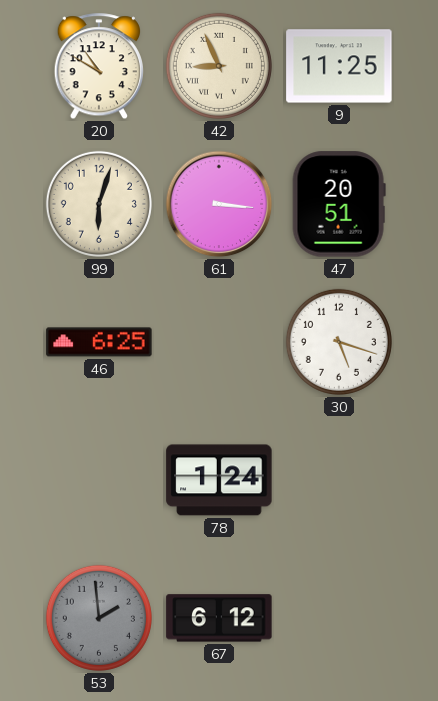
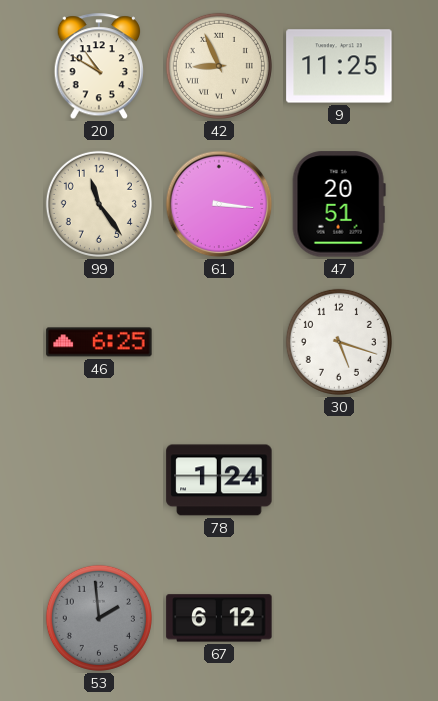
99: 6:03 -> 11:24
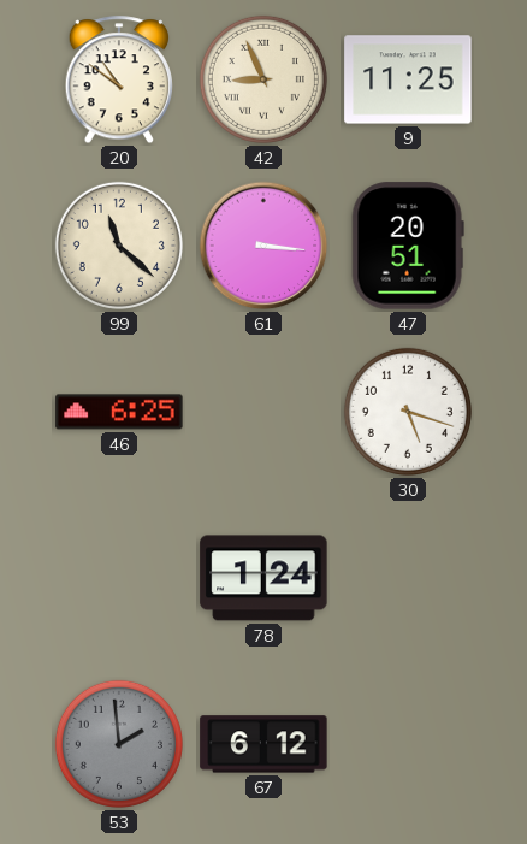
20: 10:50 -> 10:51
99: 11:24 -> 11:22
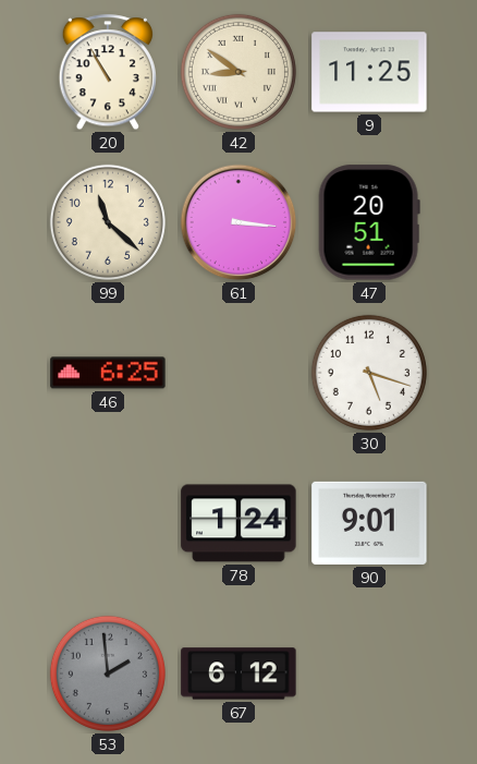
20: 10:51 -> 10:55
42: 8:56 -> 8:51
90: none -> 9:01
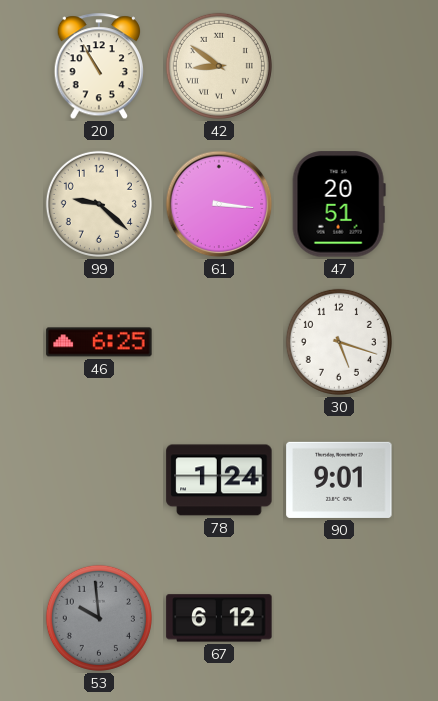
9: 11:25 -> none
99: 11:22 -> 9:22
53: 1:59 -> 9:59
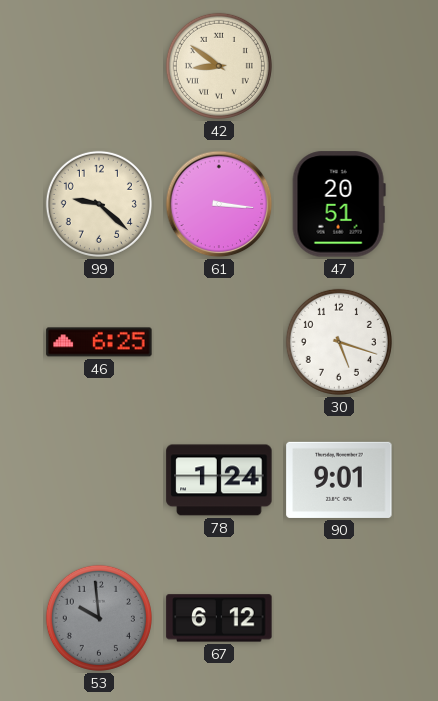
20: 10:55 -> none
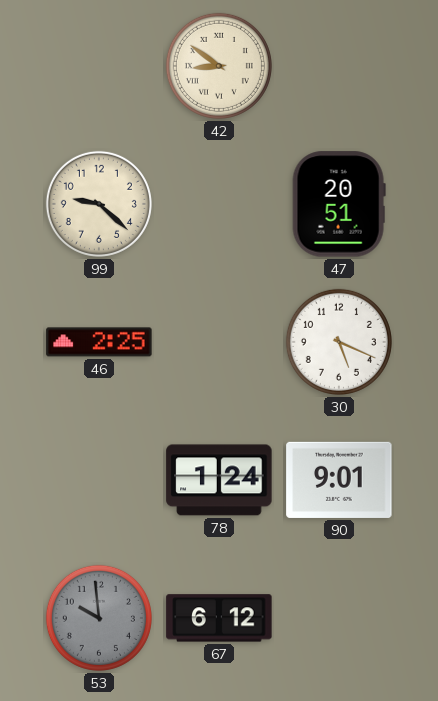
61: 3:16 -> none
46: 6:25 -> 2:25
30: 5:18 -> 5:19
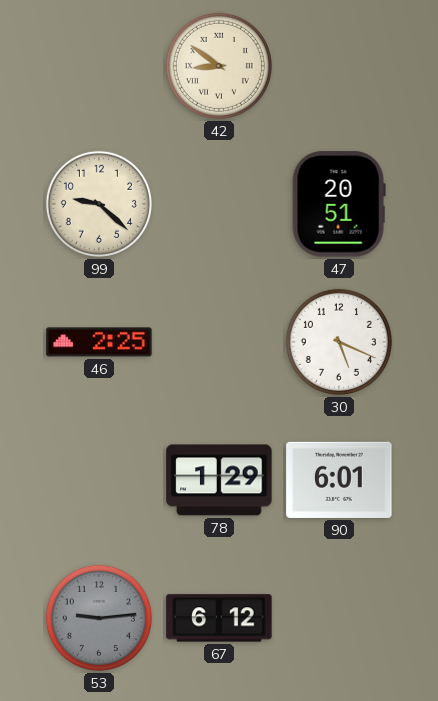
78: 1:24 -> 1:29
90: 9:01 -> 6:01
53: 9:59 -> 9:14
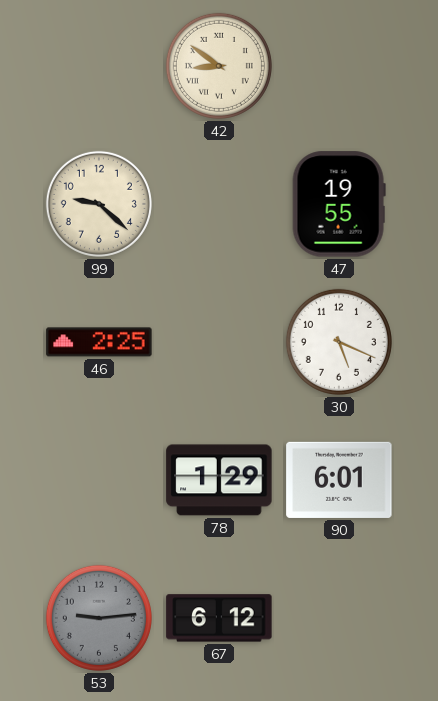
47: 20:51 -> 19:55
